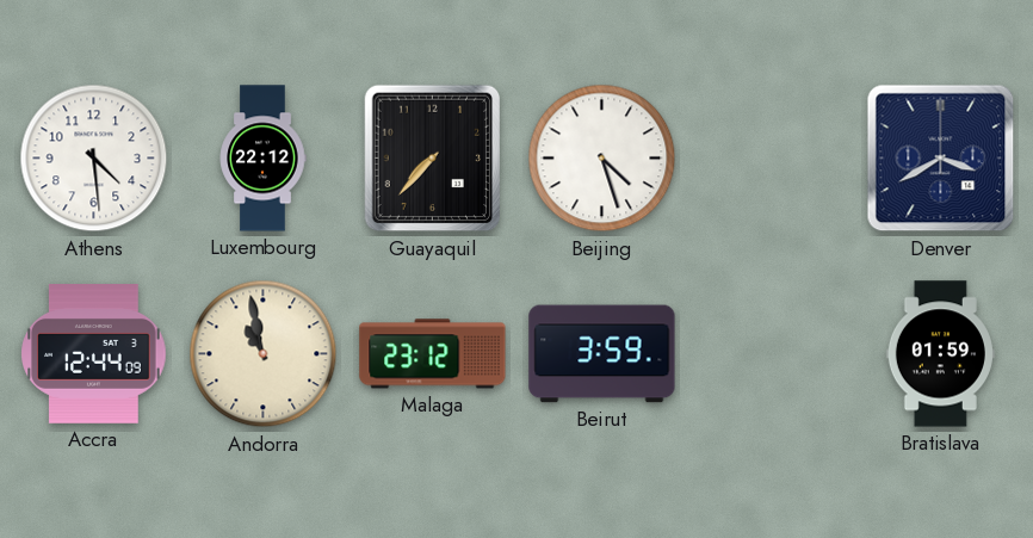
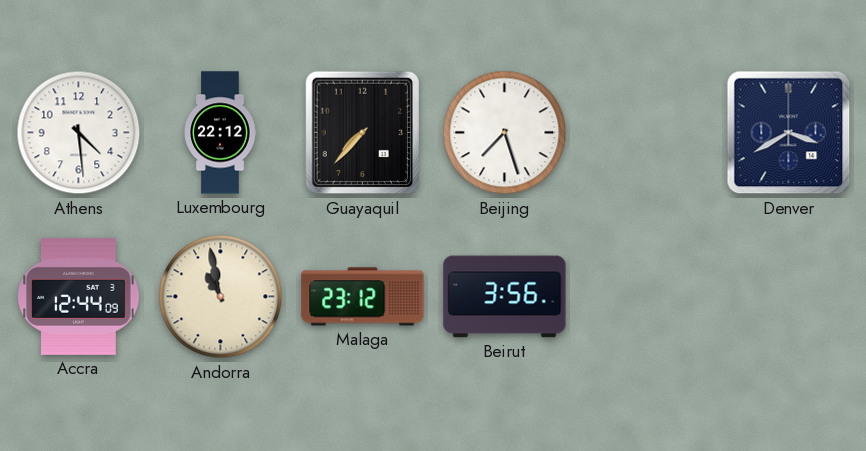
Beijing: 4:27 -> 7:27
Beirut: 3:59 -> 3:56
Bratislava: 01:59 -> none
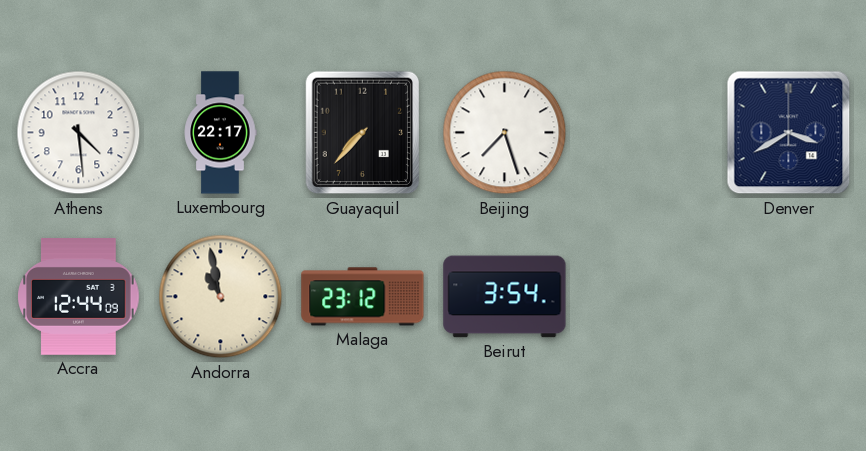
Luxembourg: 22:12 -> 22:17
Beirut: 3:56 -> 3:54
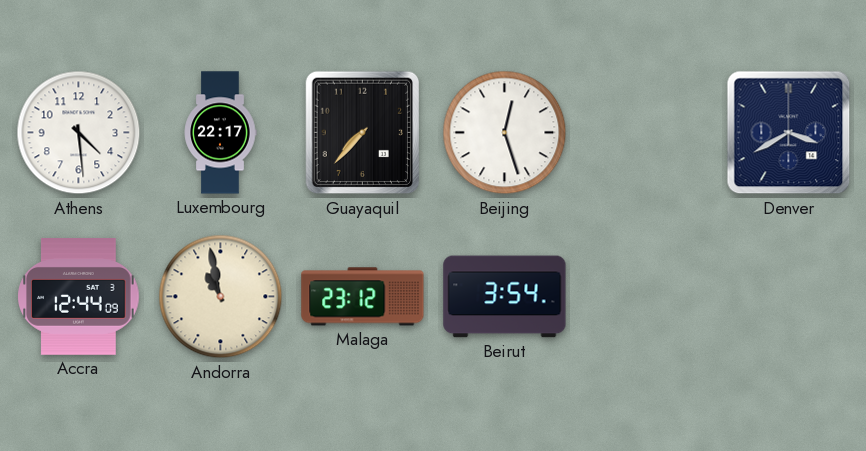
Beijing: 7:27 -> 12:27
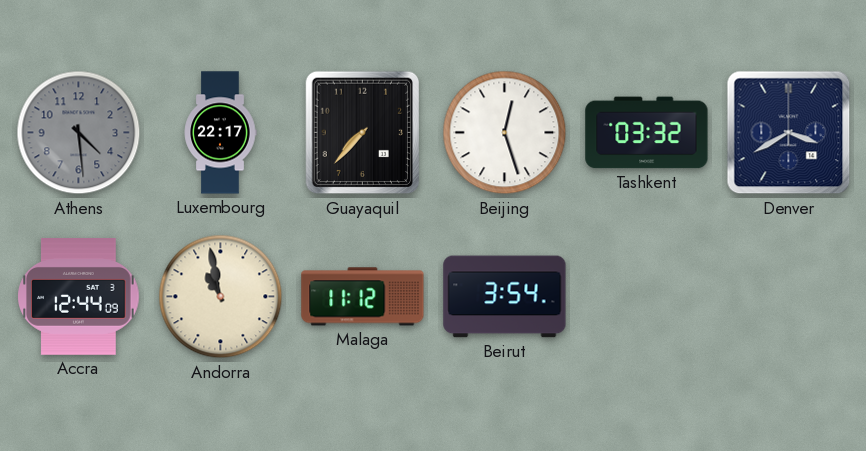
Athens dial: white -> grey
Tashkent: none -> 03:32
Malaga: 23:12 -> 11:12
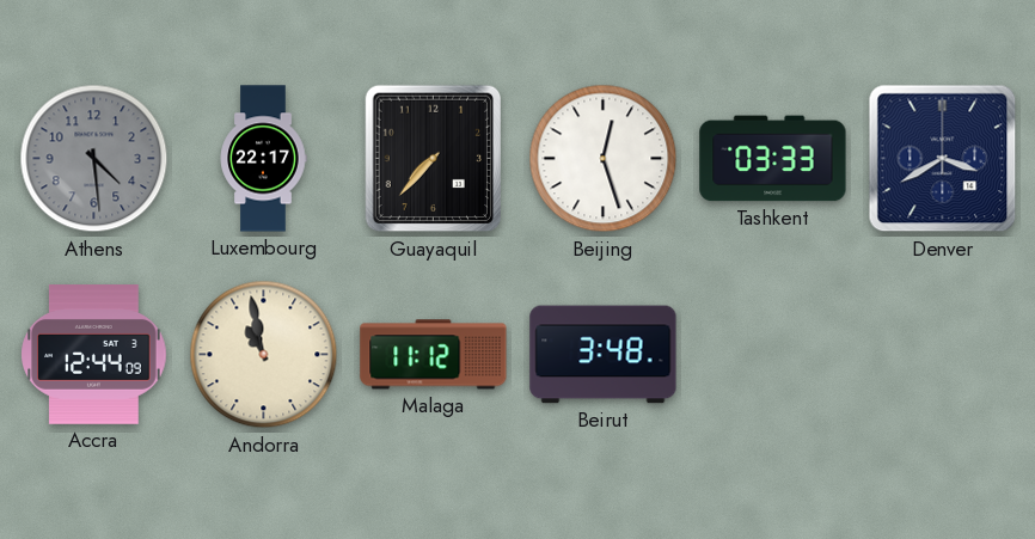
Tashkent: 03:32 -> 03:33
Beirut: 3:54 -> 3:48
